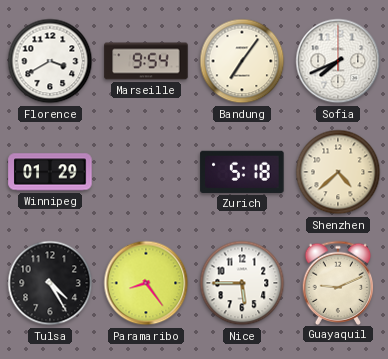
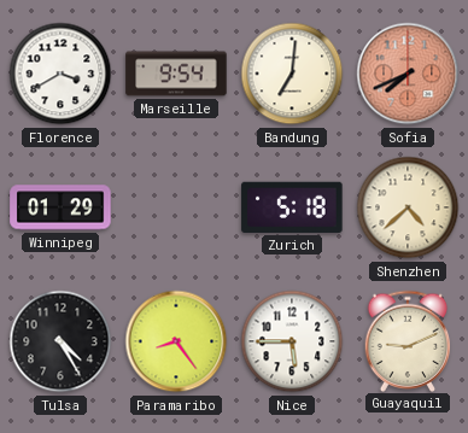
Bandung: 7:06 -> 7:01
Sofia dial: white -> salmon
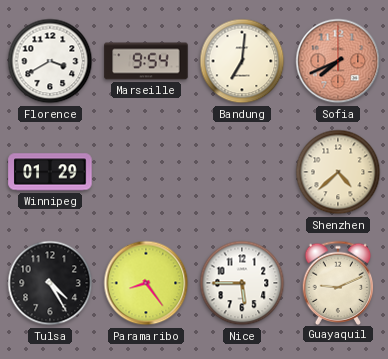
Zurich: 5:18 -> none
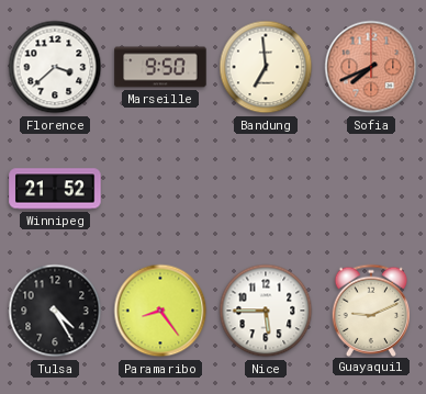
Florence: 3:40 -> 3:38
Marseille: 9:54 -> 9:50
Bandung: 7:01 -> 6:59
Winnipeg: 01:29 -> 21:52
Shenzhen: 4:38 -> none
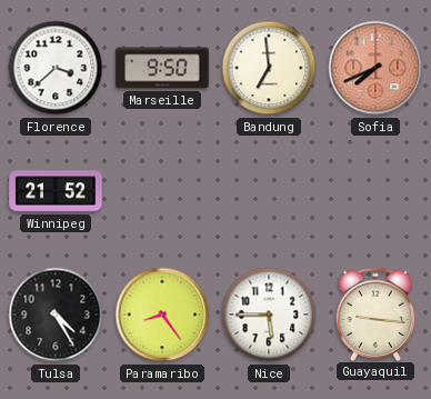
Guayaquil: 9:11 -> 9:16
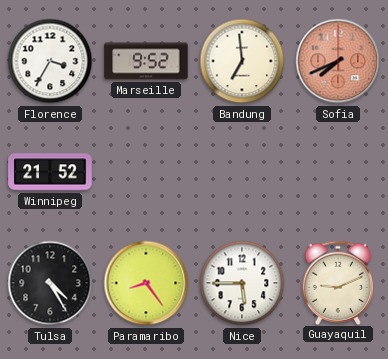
Florence: 3:38 -> 3:35
Marseille: 9:50 -> 9:52
Guayaquil: 9:16 -> 9:11
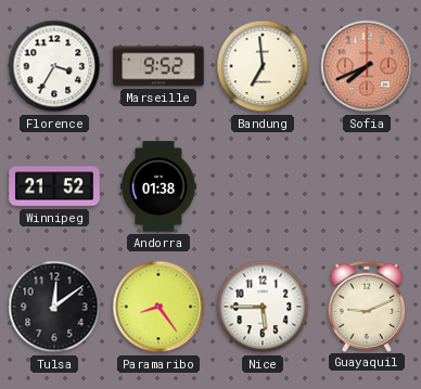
Andorra: none -> 01:38
Tulsa: 4:25 -> 12:09
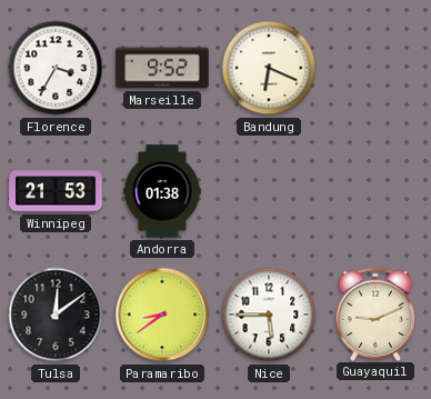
Bandung: 6:59 -> 6:19
Sofia: 7:41 -> none
Winnipeg: 21:52 -> 21:53
Paramaribo: 8:24 -> 8:39
